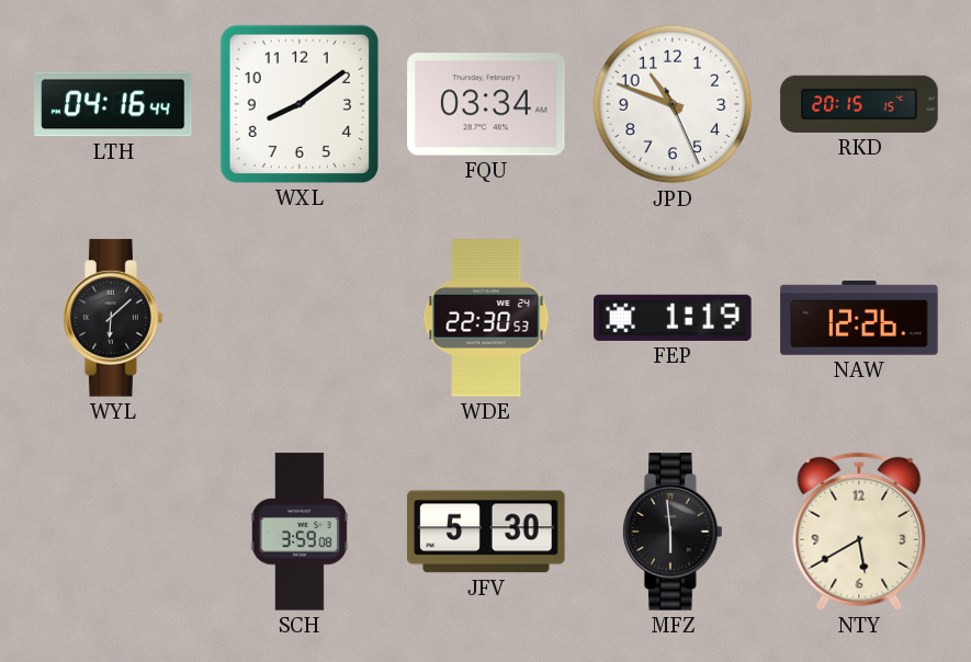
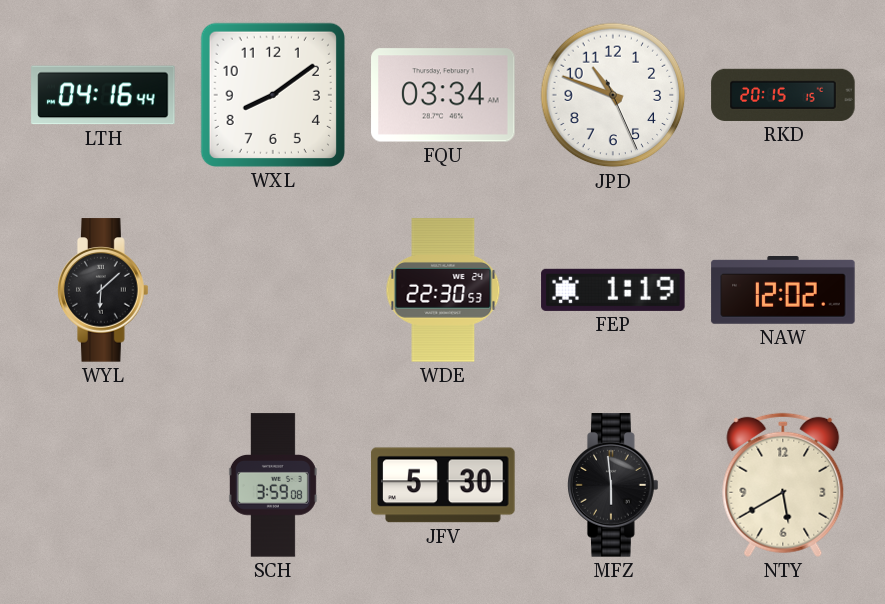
NAW: 12:26 -> 12:02
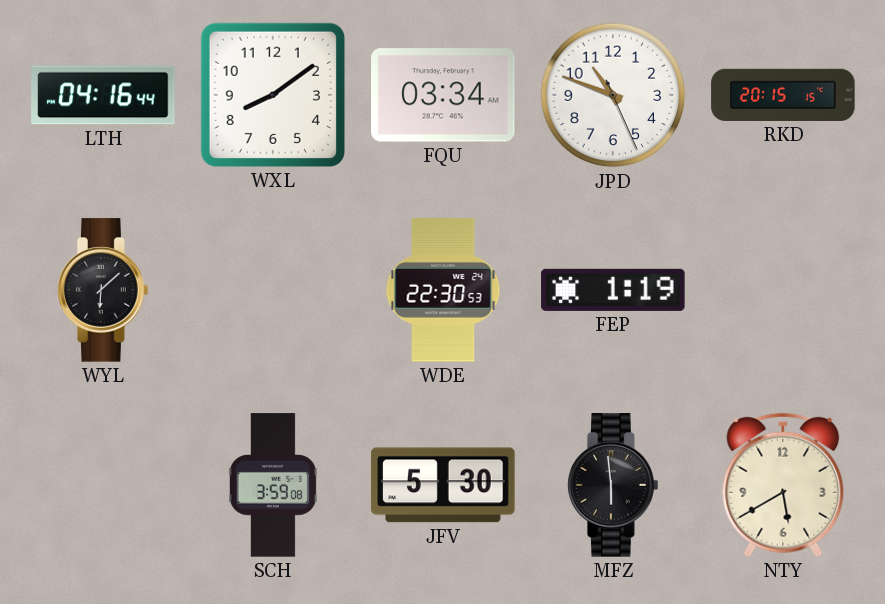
NAW: 12:02 -> none
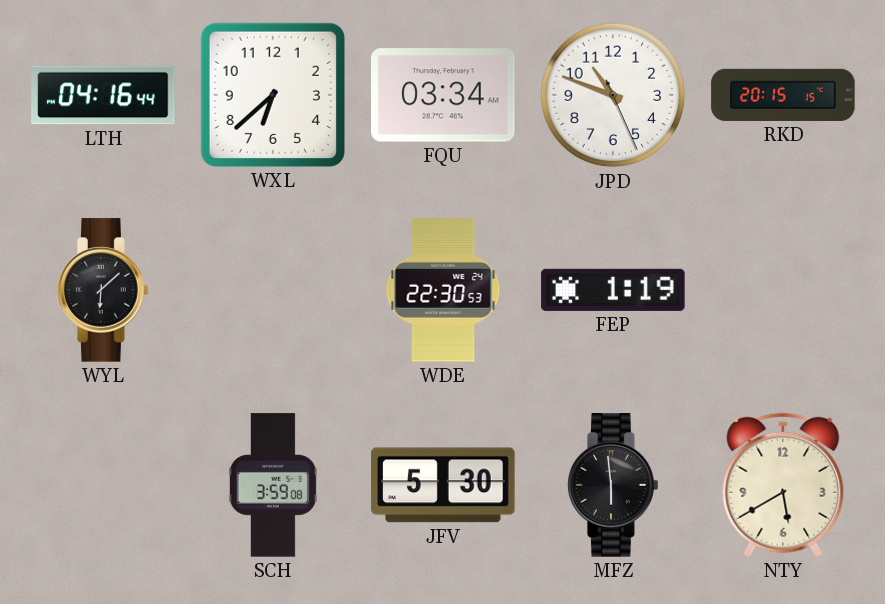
WXL: 8:09 -> 6:38
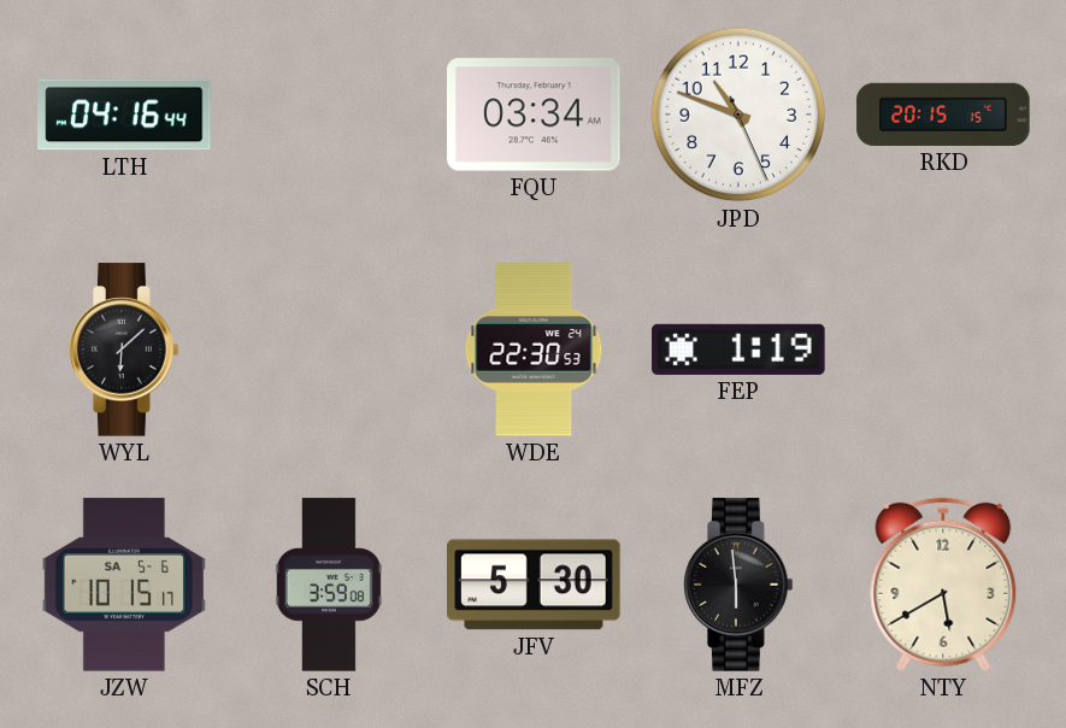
WXL: 6:38 -> none
JZW: none -> 10:15
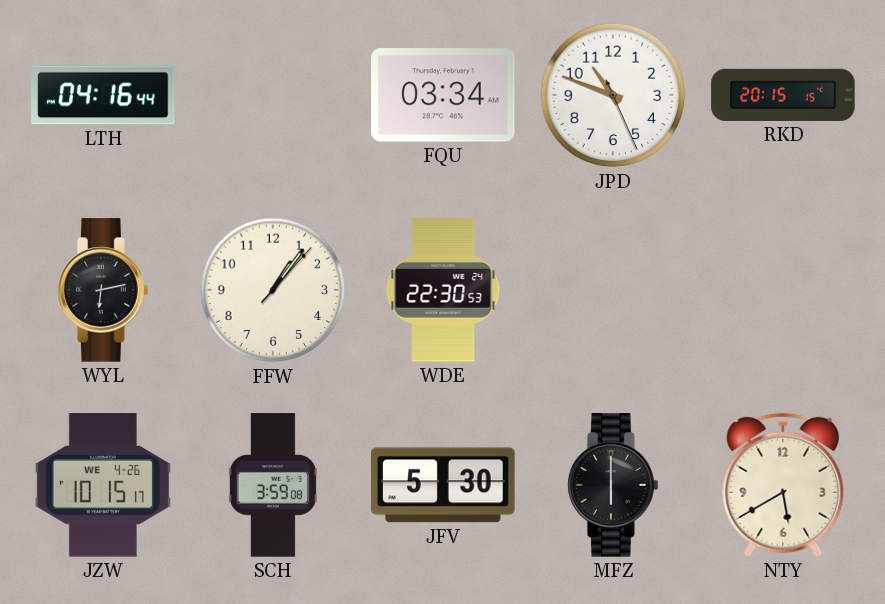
WYL: 6:08 -> 6:13
FFW: none -> 1:06
FEP: 1:19 -> none
JZW date: SA 5-6 -> WE 4-26
MFZ: 5:59 -> 6:00
